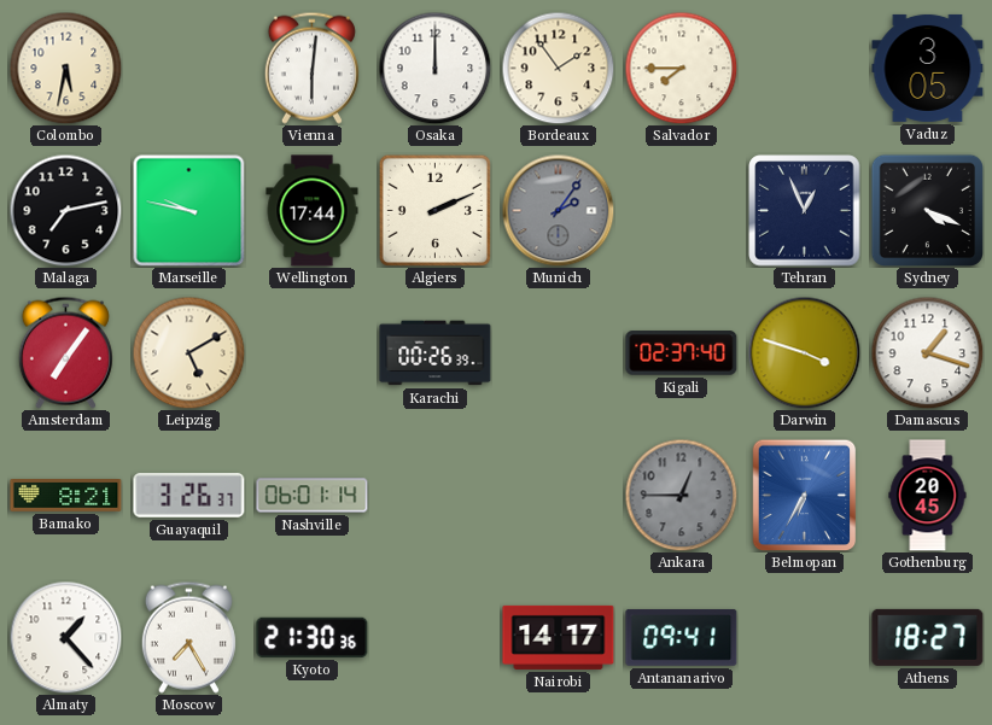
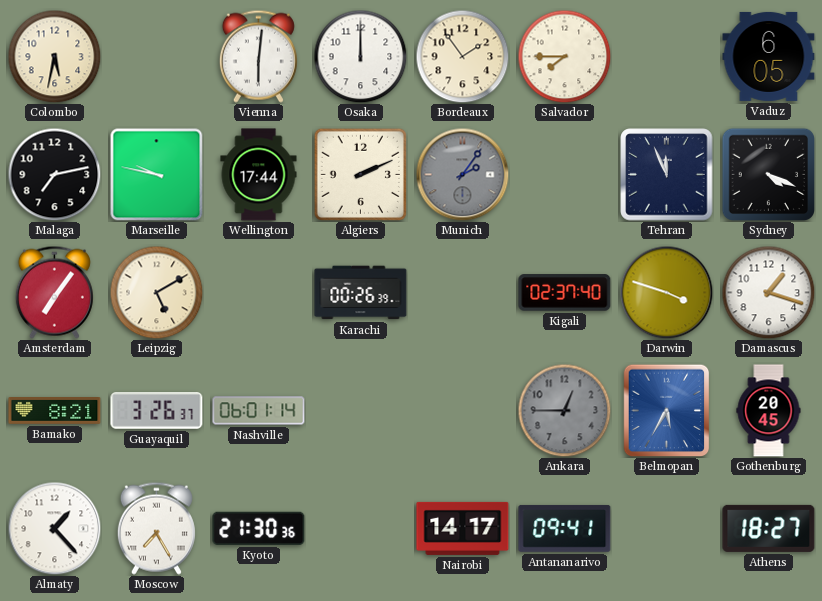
Vaduz: 3:05 -> 6:05
Tehran: 12:56 -> 11:56
Belmopan: 6:35 -> 5:35
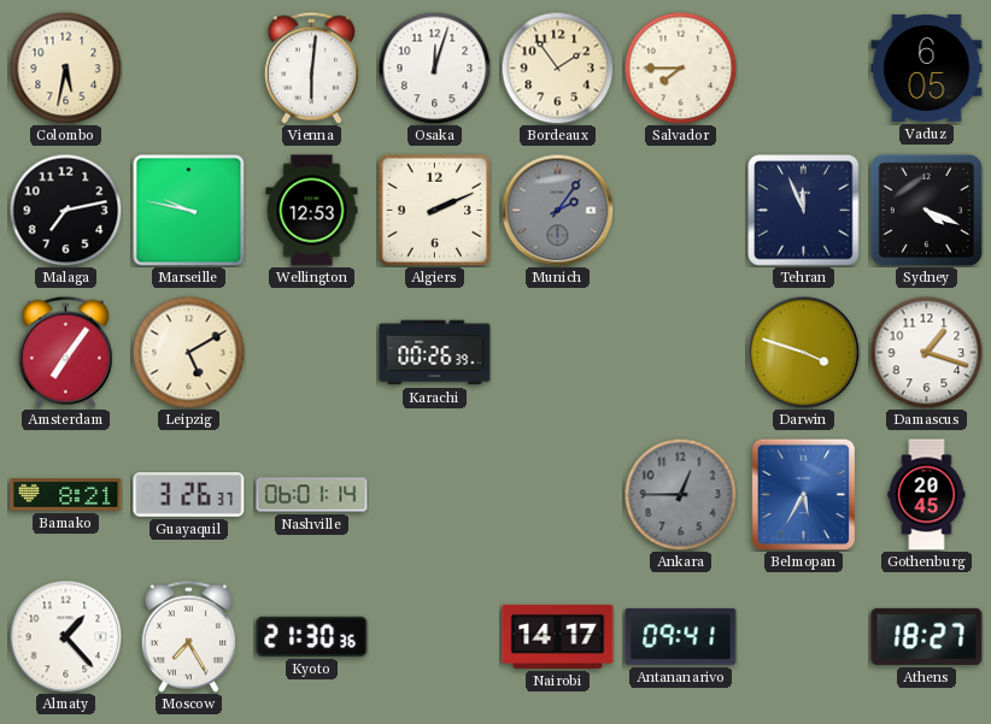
Osaka: 12:00 -> 12:03
Wellington: 17:44 -> 12:53
Kigali: 02:37 -> none
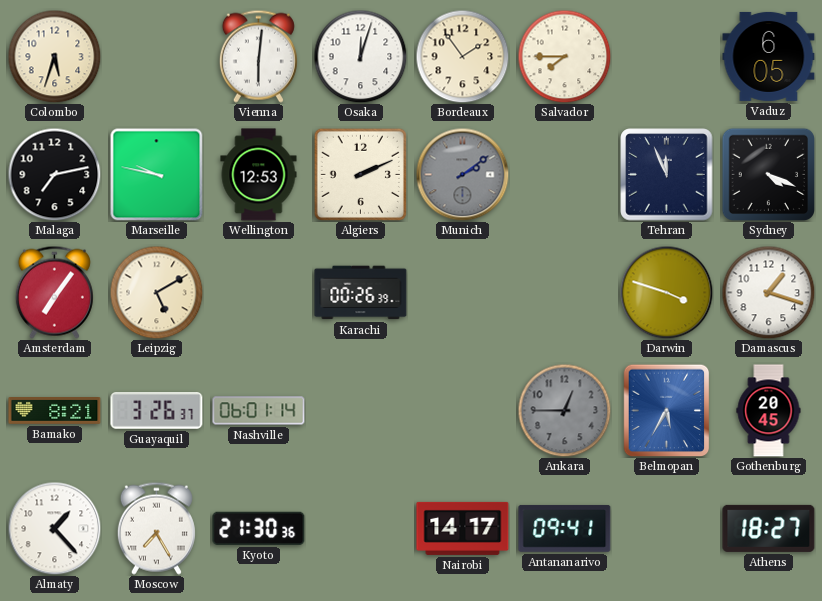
Colombo: 5:32 -> 5:33
Munich: 2:06 -> 2:09
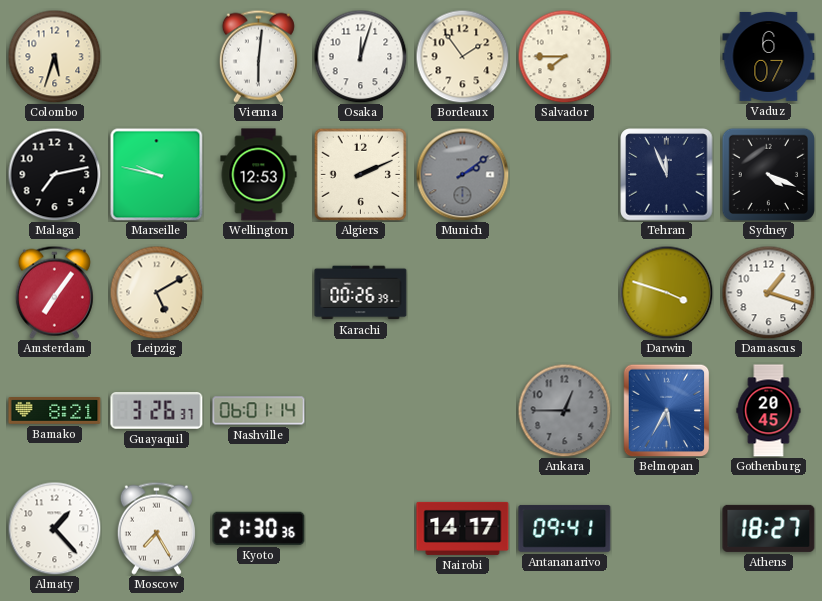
Vaduz: 6:05 -> 6:07
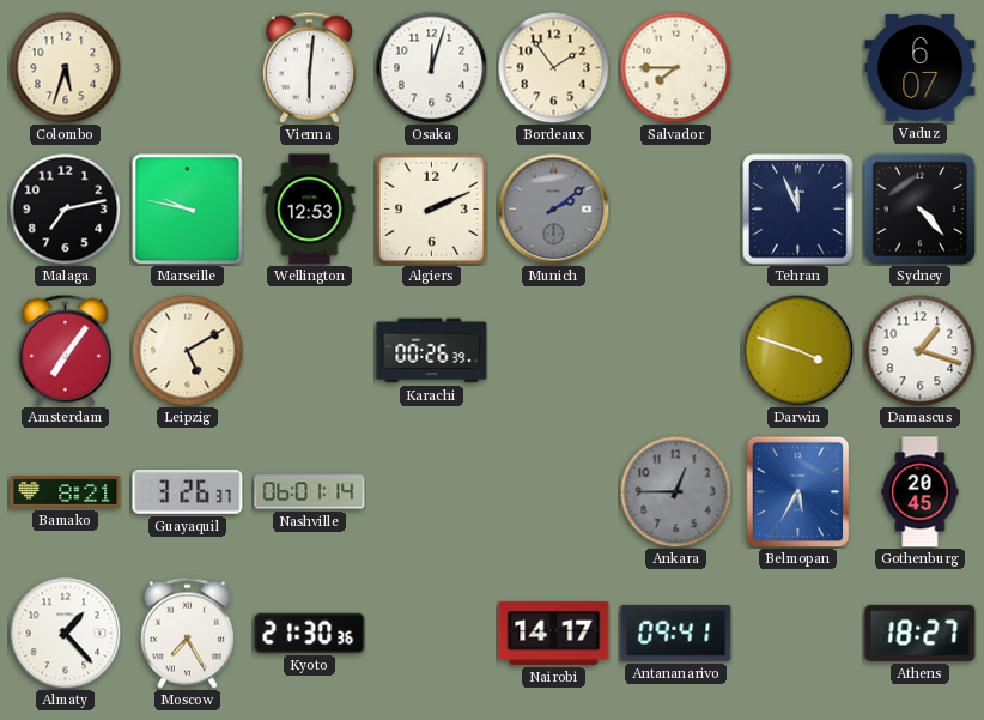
Sydney: 4:19 -> 4:23
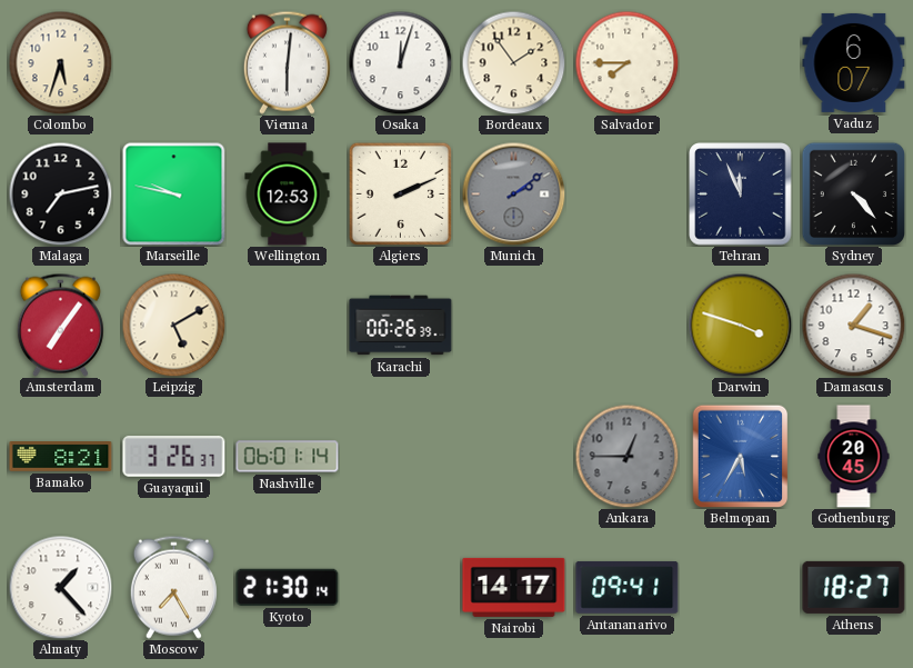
Kyoto: 21:30:36 -> 21:30:14
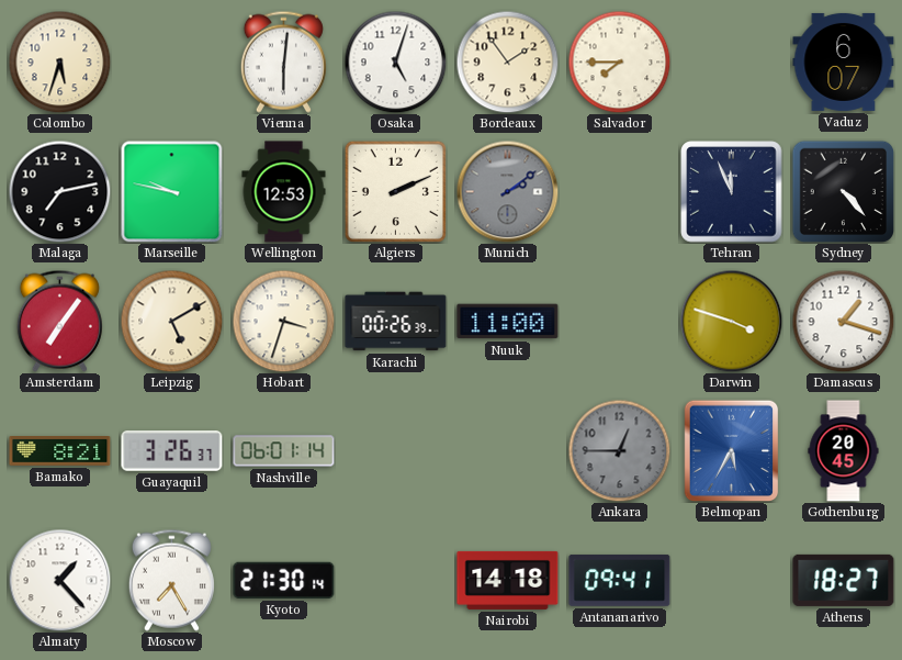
Osaka: 12:03 -> 5:03
Hobart: none -> 3:33
Nuuk: none -> 11:00
Nairobi: 14:17 -> 14:18
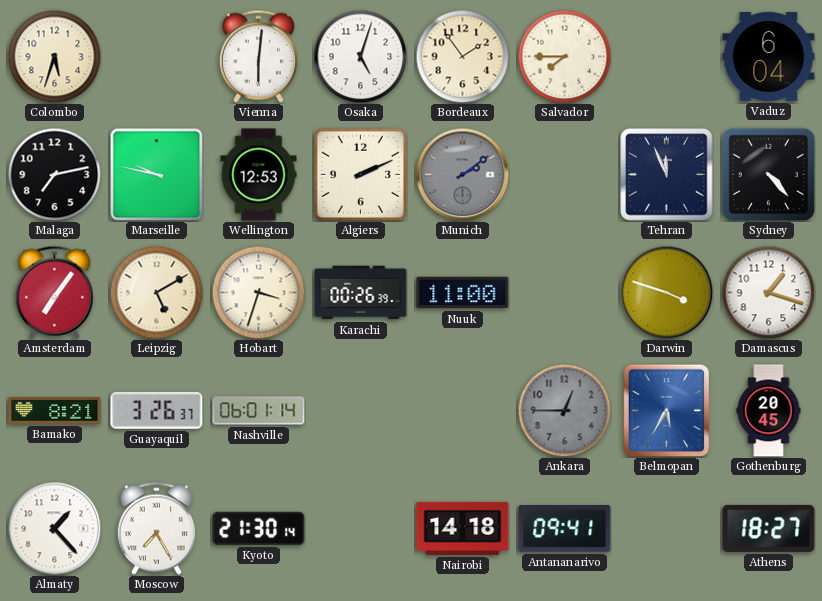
Vaduz: 6:07 -> 6:04
